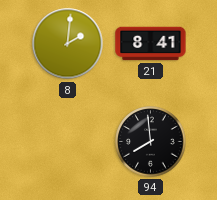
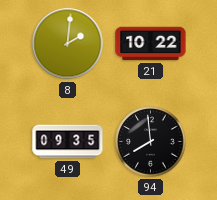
21: 8:41 -> 10:22
49: none -> 09:35
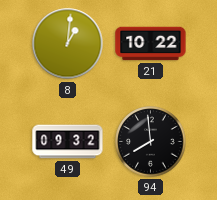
8: 2:01 -> 1:01
49: 09:35 -> 09:32
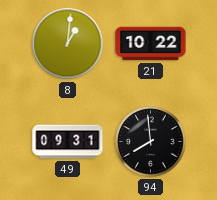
49: 09:32 -> 09:31
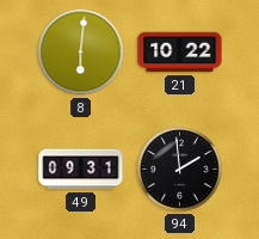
8: 1:01 -> 6:01
94: 7:59 -> 1:59
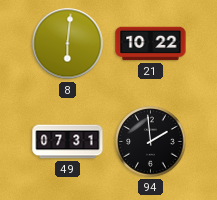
49: 09:31 -> 07:31
